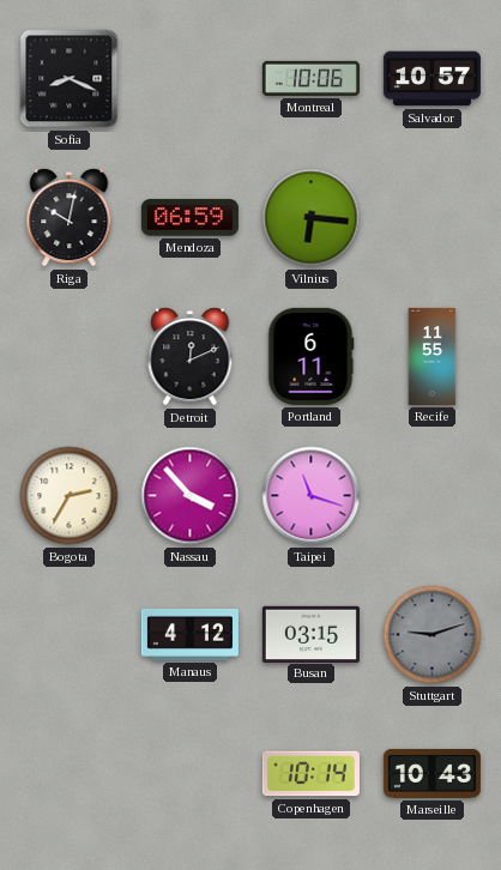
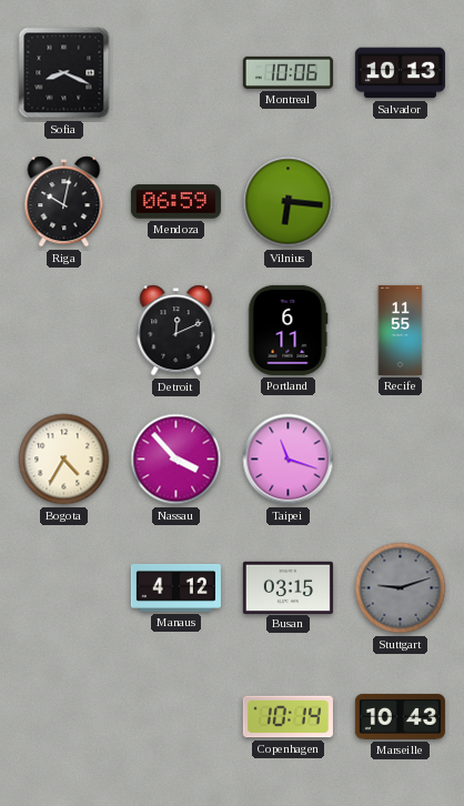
Salvador: 10:57 -> 10:13
Bogota: 2:35 -> 4:35
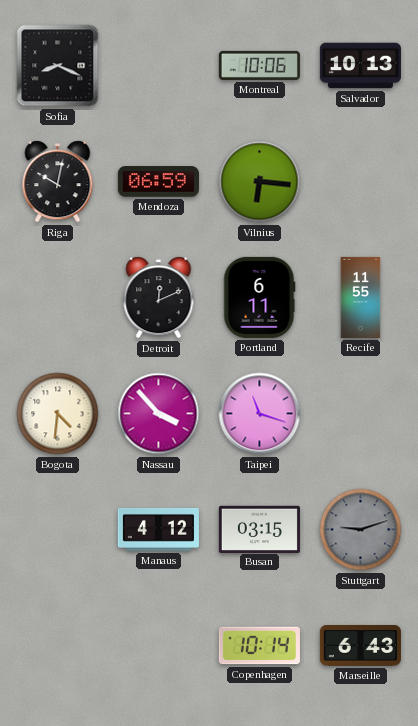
Bogota: 4:35 -> 4:31
Marseille: 10:43 -> 6:43
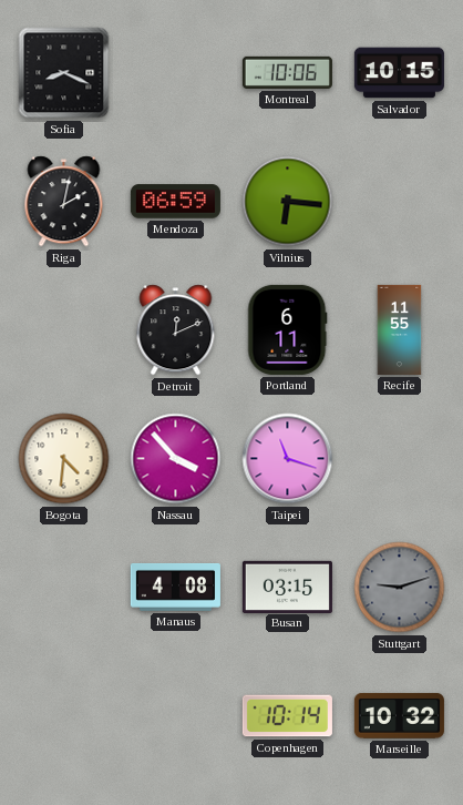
Salvador: 10:13 -> 10:15
Riga: 10:02 -> 2:02
Manaus: 4:12 -> 4:08
Marseille: 6:43 -> 10:32
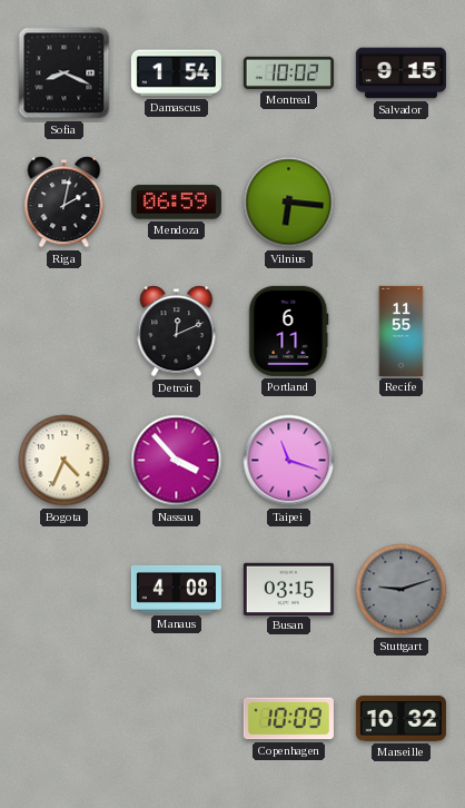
Damascus: none -> 1:54
Montreal: 10:06 -> 10:02
Salvador: 10:15 -> 9:15
Bogota: 4:31 -> 4:34
Copenhagen: 10:14 -> 10:09
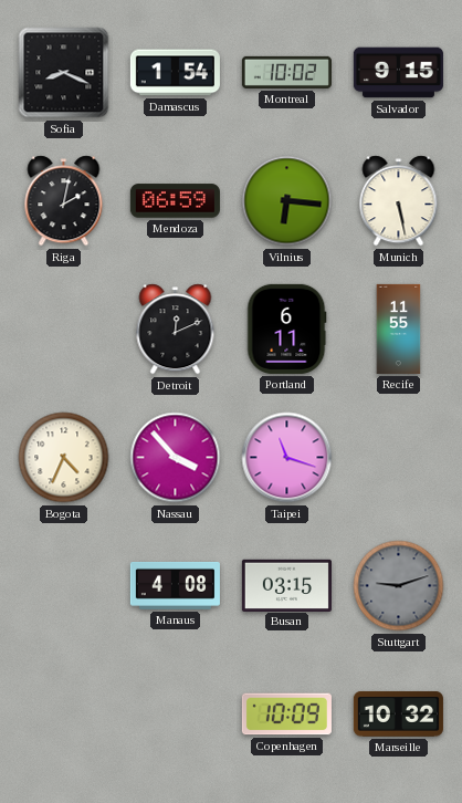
Munich: none -> 5:28
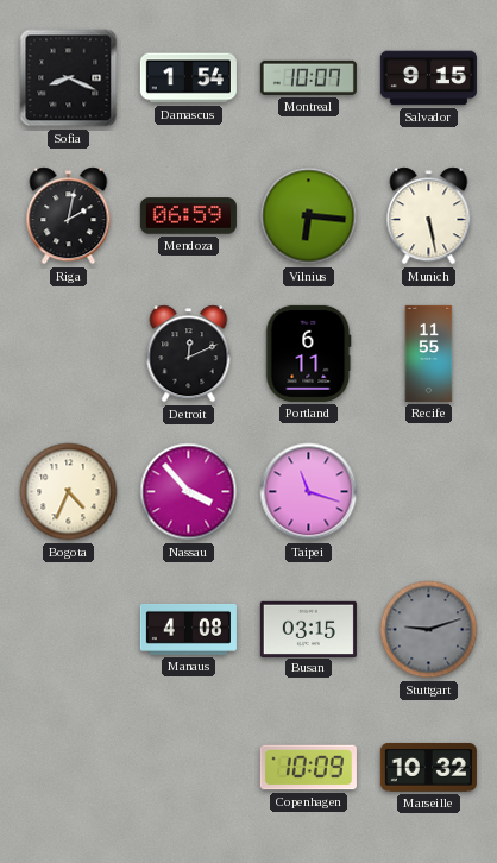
Montreal: 10:02 -> 10:07
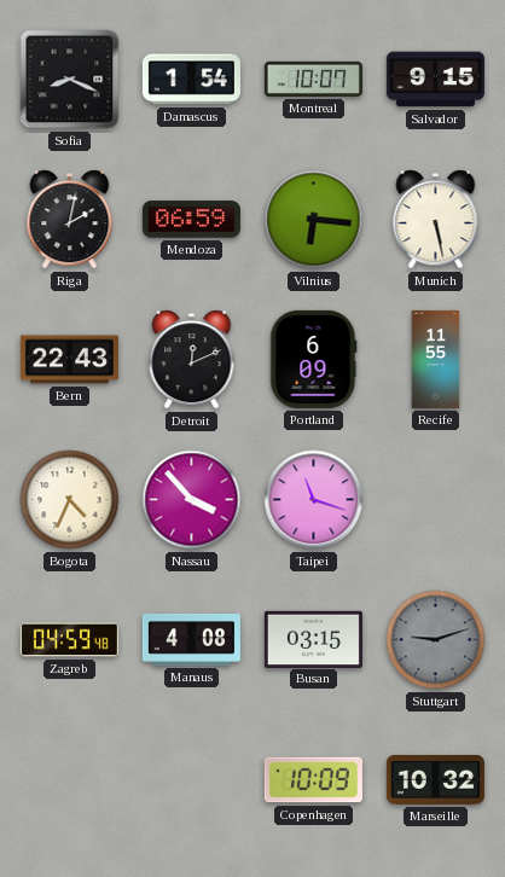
Bern: none -> 22:43
Portland: 6:11 -> 6:09
Zagreb: none -> 04:59
